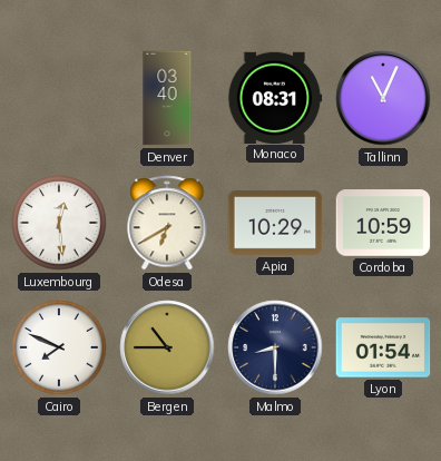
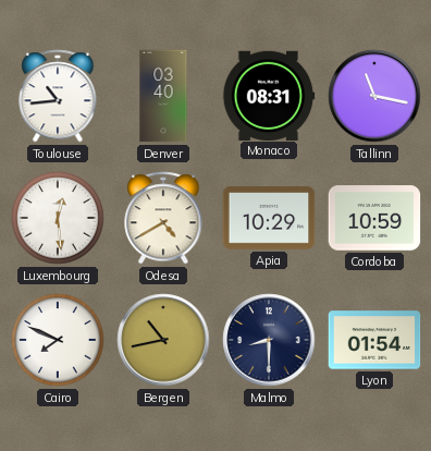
Toulouse: none -> 10:44
Tallinn: 11:04 -> 11:17
Odesa: 6:40 -> 4:40
Bergen: 10:45 -> 10:43
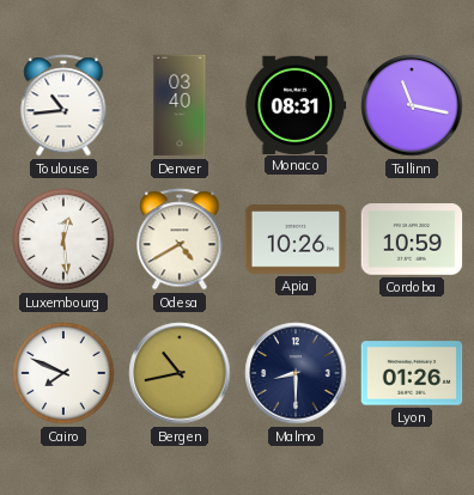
Apia: 10:29 -> 10:26
Lyon: 01:54 -> 01:26
